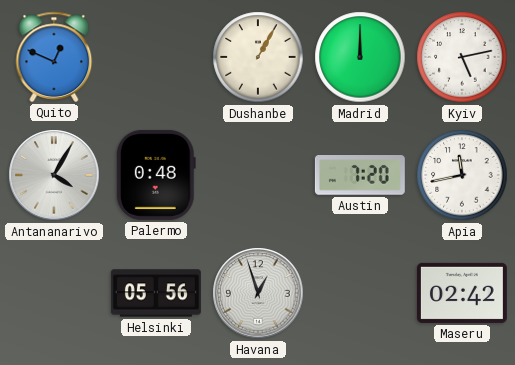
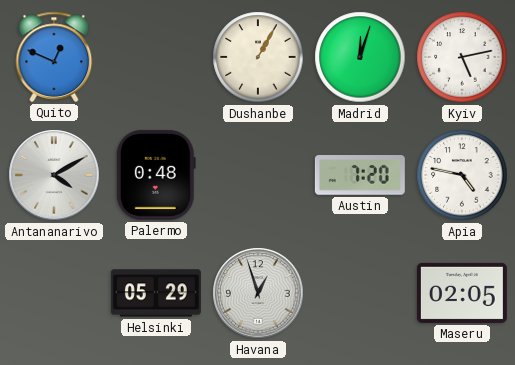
Madrid: 12:00 -> 12:03
Antananarivo: 4:05 -> 4:10
Apia: 11:43 -> 4:47
Helsinki: 05:56 -> 05:29
Maseru: 02:42 -> 02:05
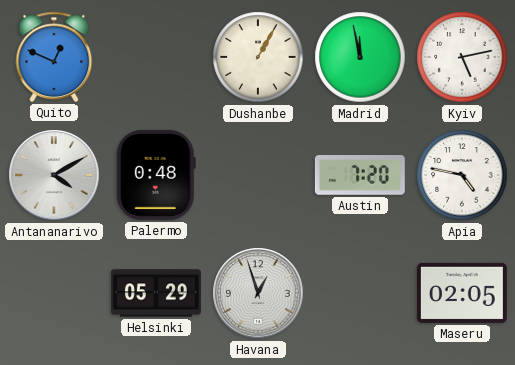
Madrid: 12:03 -> 11:58
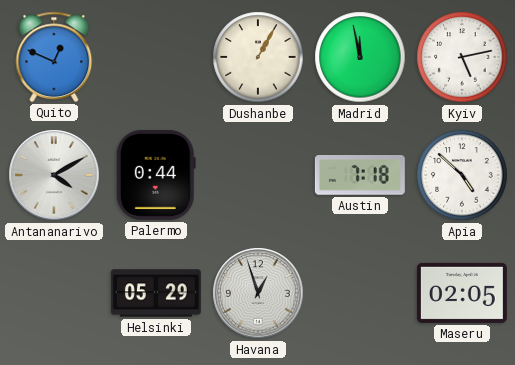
Palermo: 0:48 -> 0:44
Austin: 7:20 -> 7:18
Apia: 4:47 -> 4:52
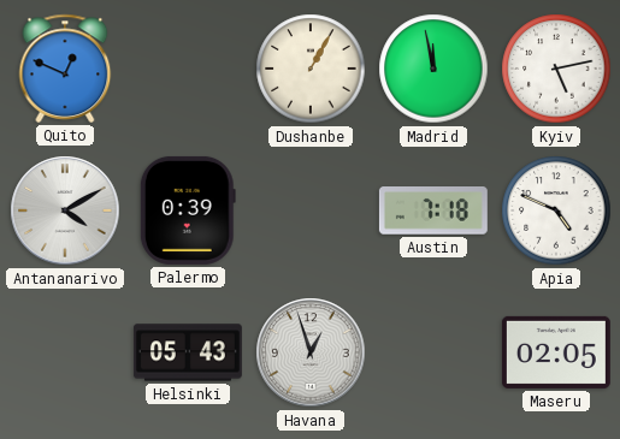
Palermo: 0:44 -> 0:39
Apia: 4:52 -> 4:49
Helsinki: 05:29 -> 05:43
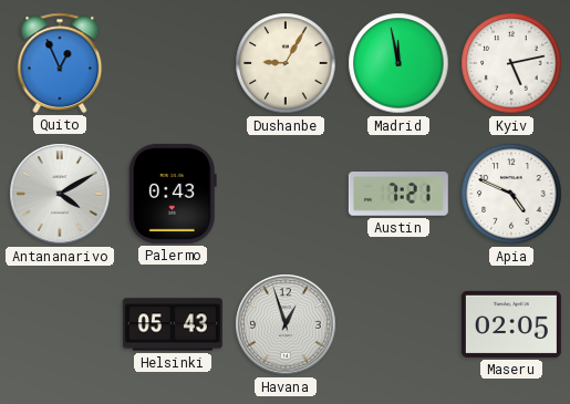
Quito: 12:49 -> 12:56
Dushanbe: 1:05 -> 9:05
Palermo: 0:39 -> 0:43
Austin: 7:18 -> 7:21
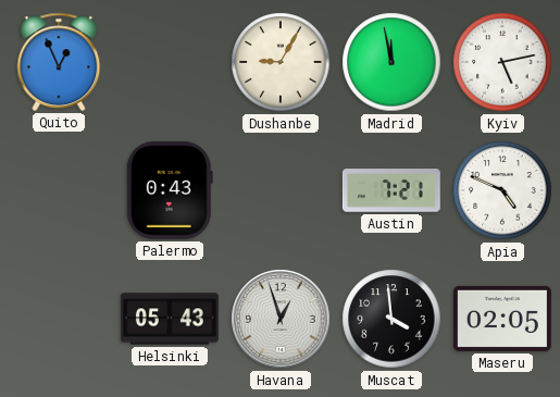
Antananarivo: 4:10 -> none
Muscat: none -> 3:59
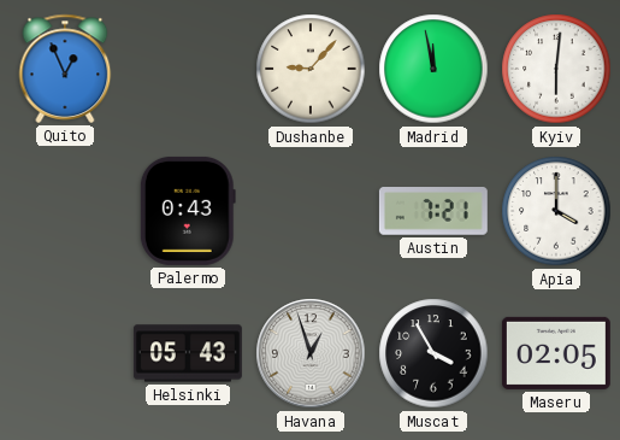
Dushanbe: 9:05 -> 9:07
Kyiv: 5:13 -> 6:01
Apia: 4:49 -> 4:00
Muscat: 3:59 -> 3:55
